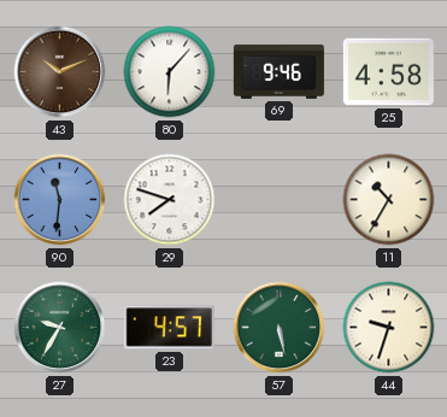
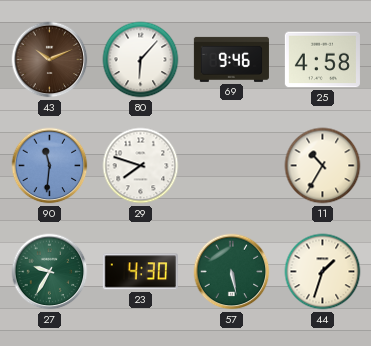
23: 4:57 -> 4:30
44: 9:33 -> 1:33
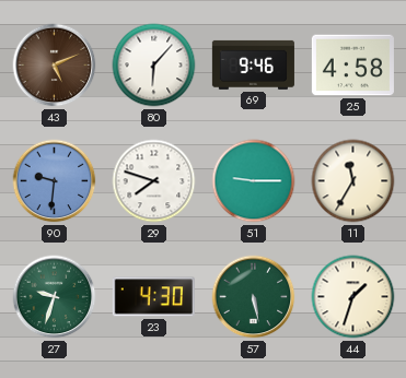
43: 10:11 -> 5:11
90: 11:31 -> 9:31
51: none -> 9:15
11: 10:35 -> 11:35
27: 9:35 -> 9:33
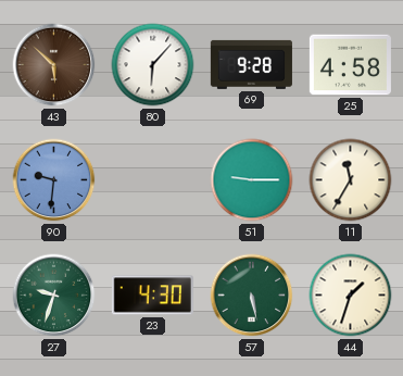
43: 5:11 -> 5:52
69: 9:46 -> 9:28
29: 7:48 -> none
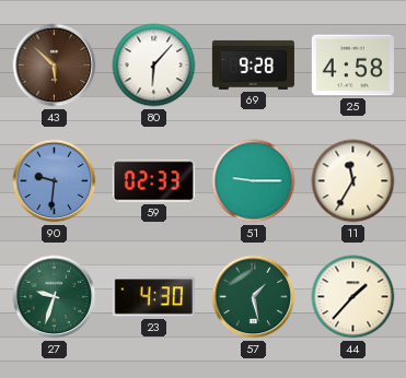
59: none -> 02:33
57: 5:28 -> 1:28
44: 1:33 -> 1:37
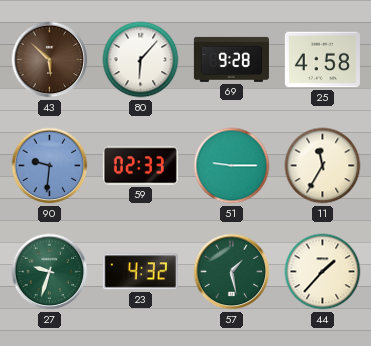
23: 4:30 -> 4:32
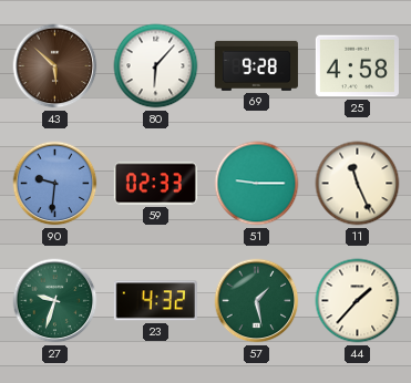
11: 11:35 -> 11:26
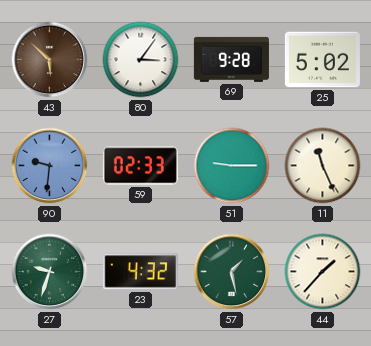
80: 6:07 -> 3:06
25: 4:58 -> 5:02
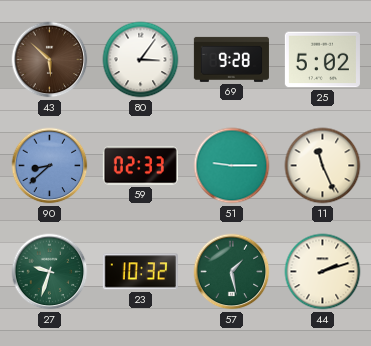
90: 9:31 -> 8:38
23: 4:32 -> 10:32
44: 1:37 -> 2:12
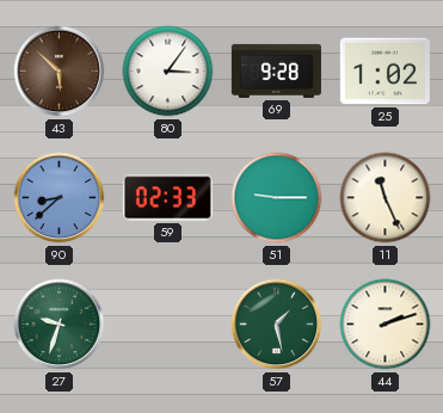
25: 5:02 -> 1:02
23: 10:32 -> none
